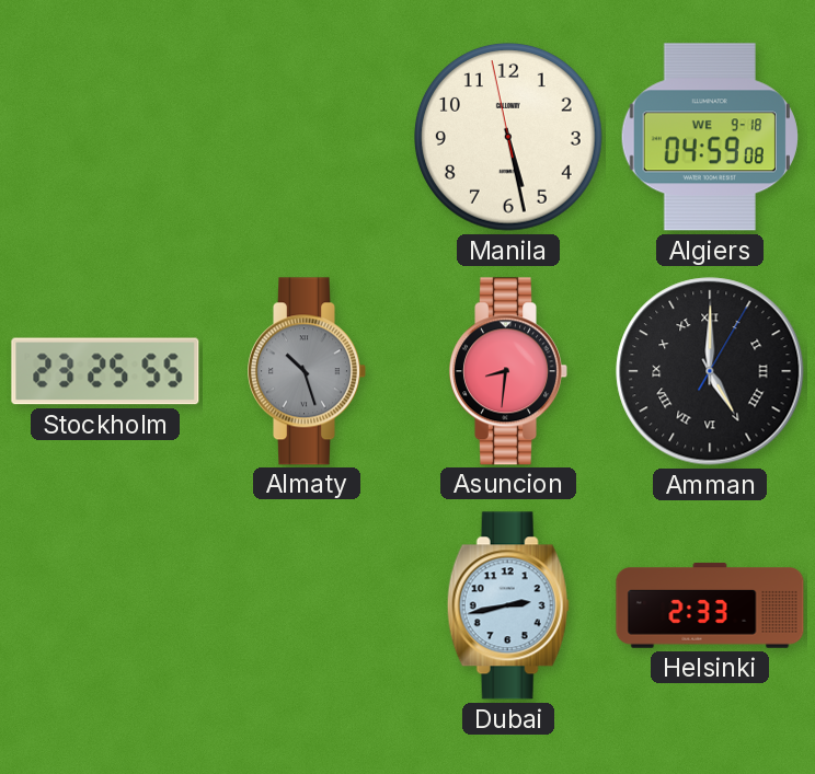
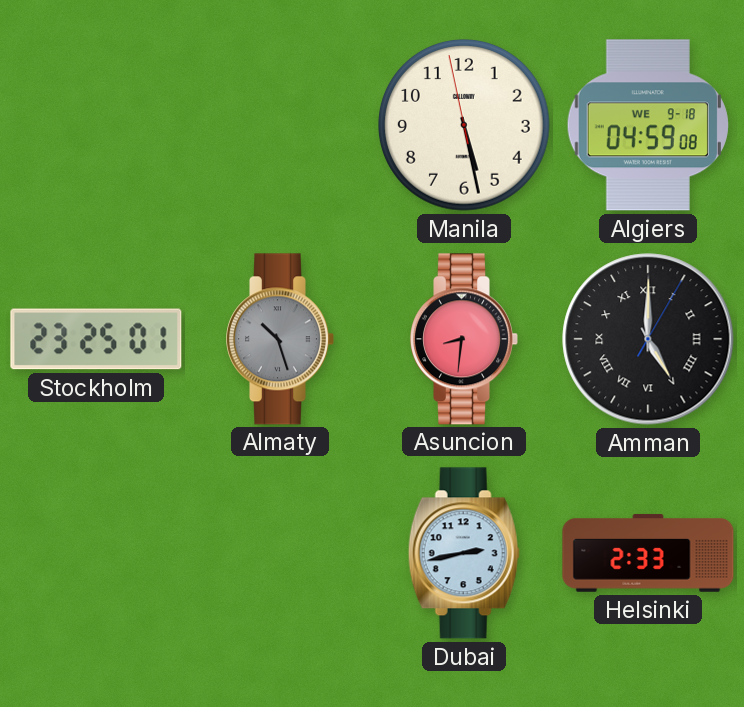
Stockholm: 23:25:55 -> 23:25:01
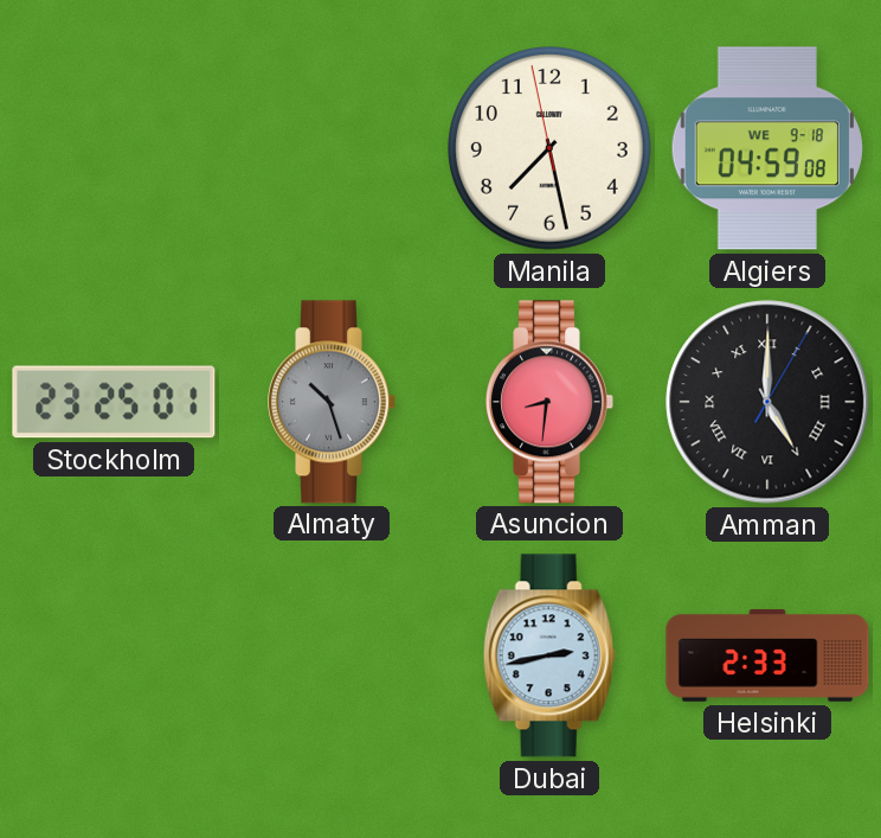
Manila: 5:27 -> 7:27
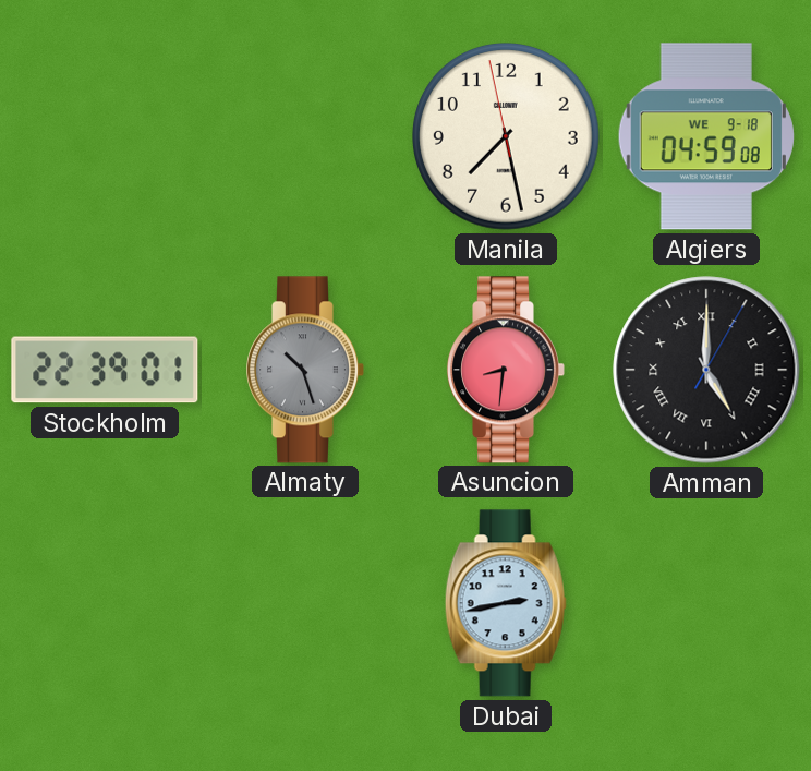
Stockholm: 23:25 -> 22:39
Helsinki: 2:33 -> none
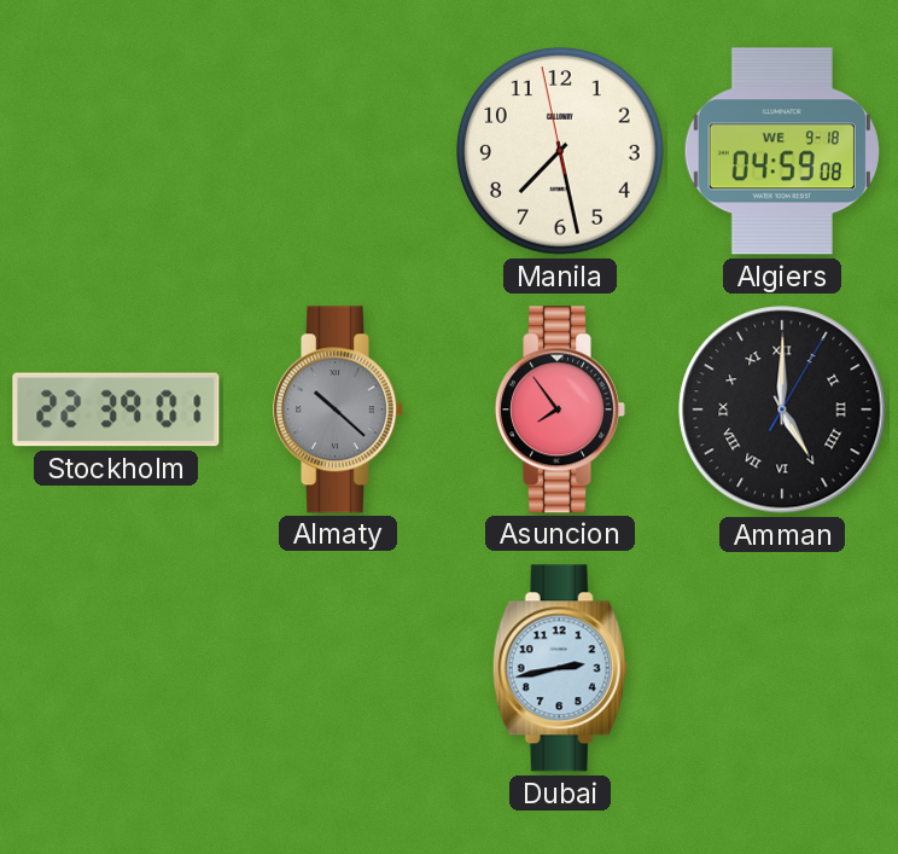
Almaty: 10:27 -> 10:22
Asuncion: 8:31 -> 7:54
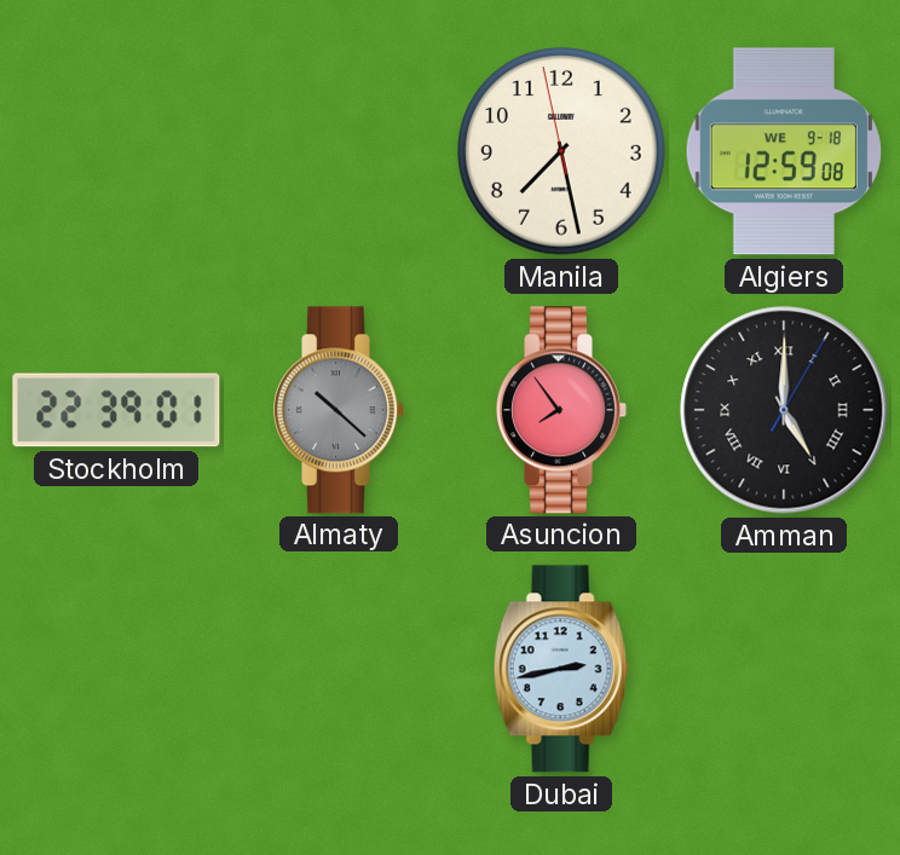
Algiers: 04:59 -> 12:59
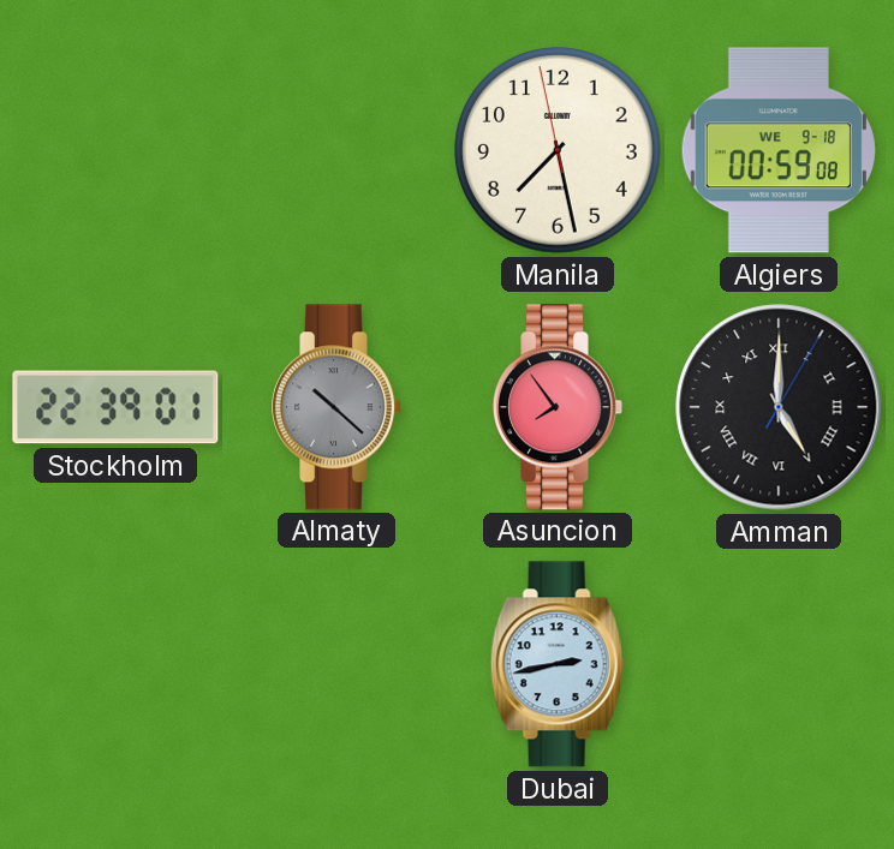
Algiers: 12:59 -> 00:59
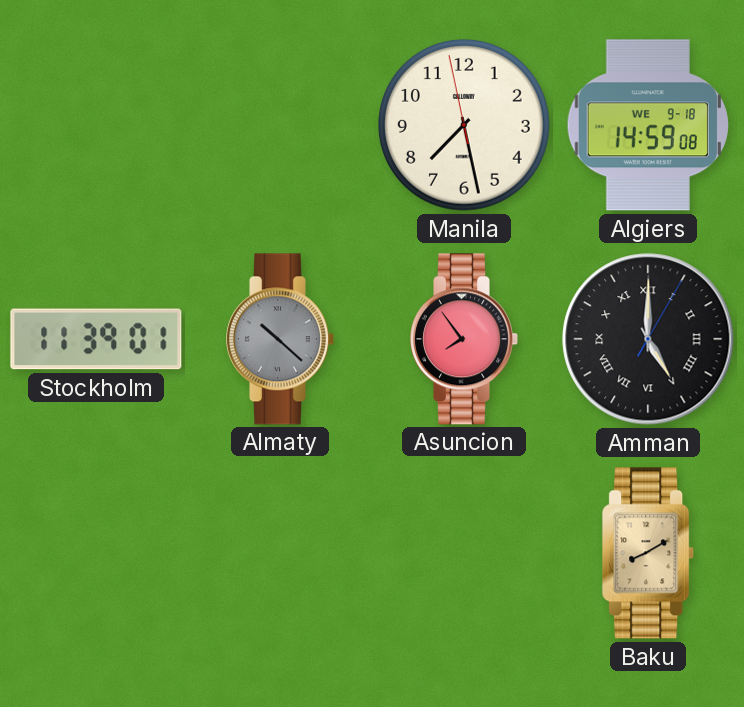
Algiers: 00:59 -> 14:59
Stockholm: 22:39 -> 11:39
Dubai: 2:43 -> none
Baku: none -> 8:10
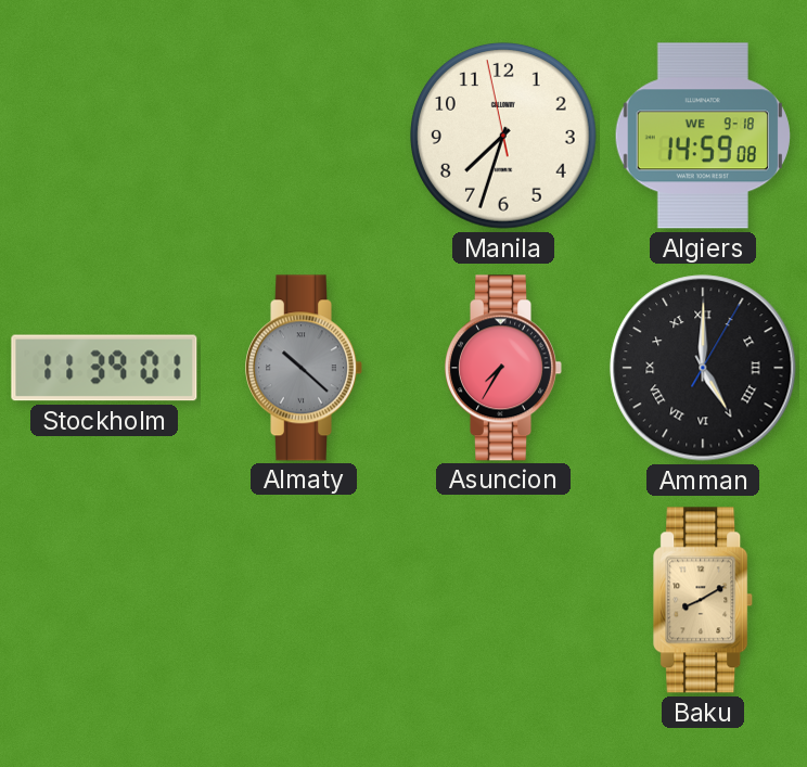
Manila: 7:27 -> 7:32
Asuncion: 7:54 -> 7:35
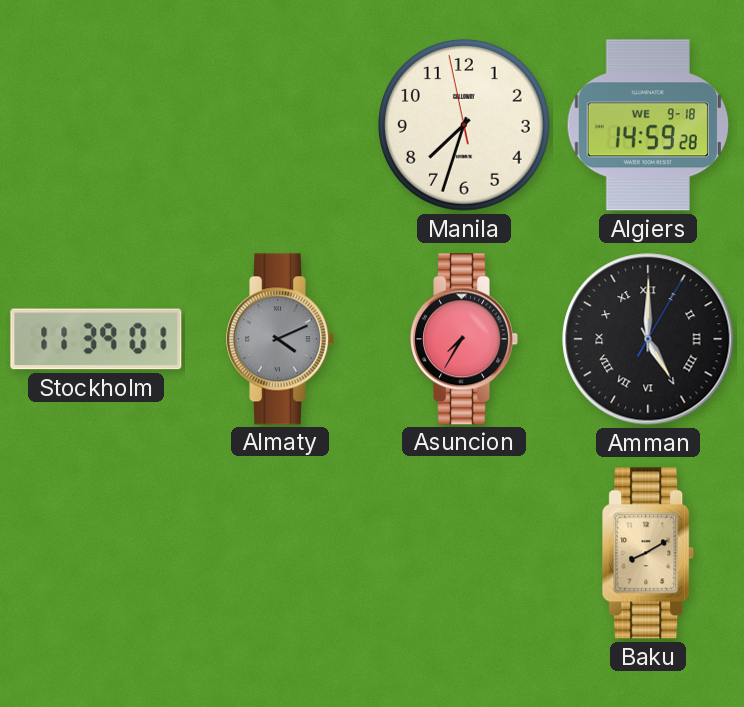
Algiers: 14:59:08 -> 14:59:28
Almaty: 10:22 -> 4:11
